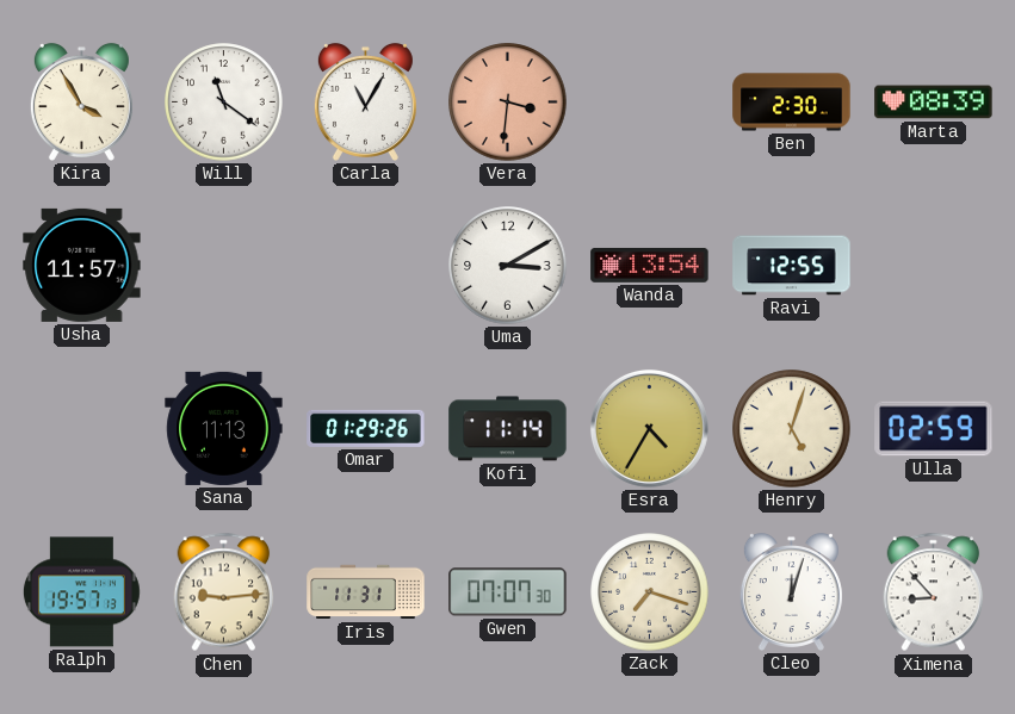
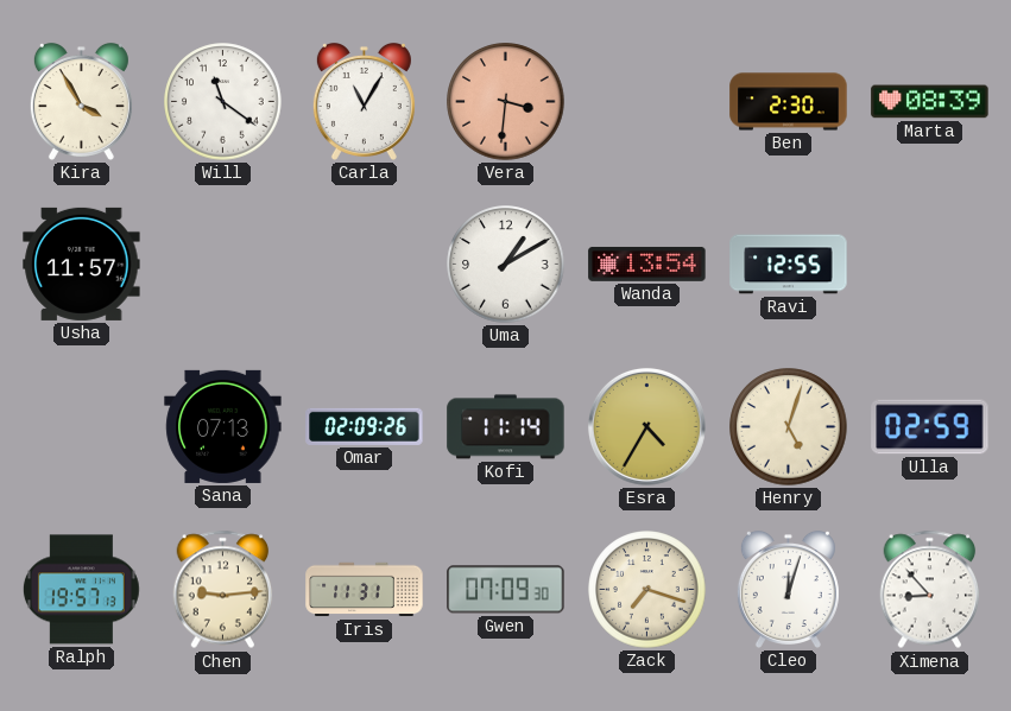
Uma: 3:10 -> 1:10
Sana: 11:13 -> 07:13
Omar: 01:29 -> 02:09
Gwen: 07:07 -> 07:09
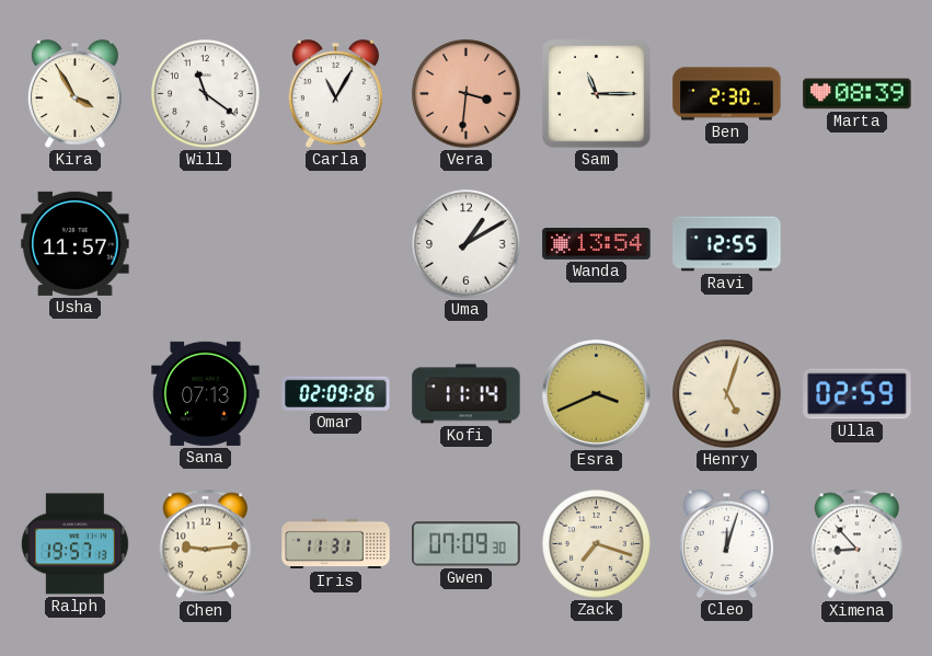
Sam: none -> 11:15
Esra: 4:35 -> 3:41
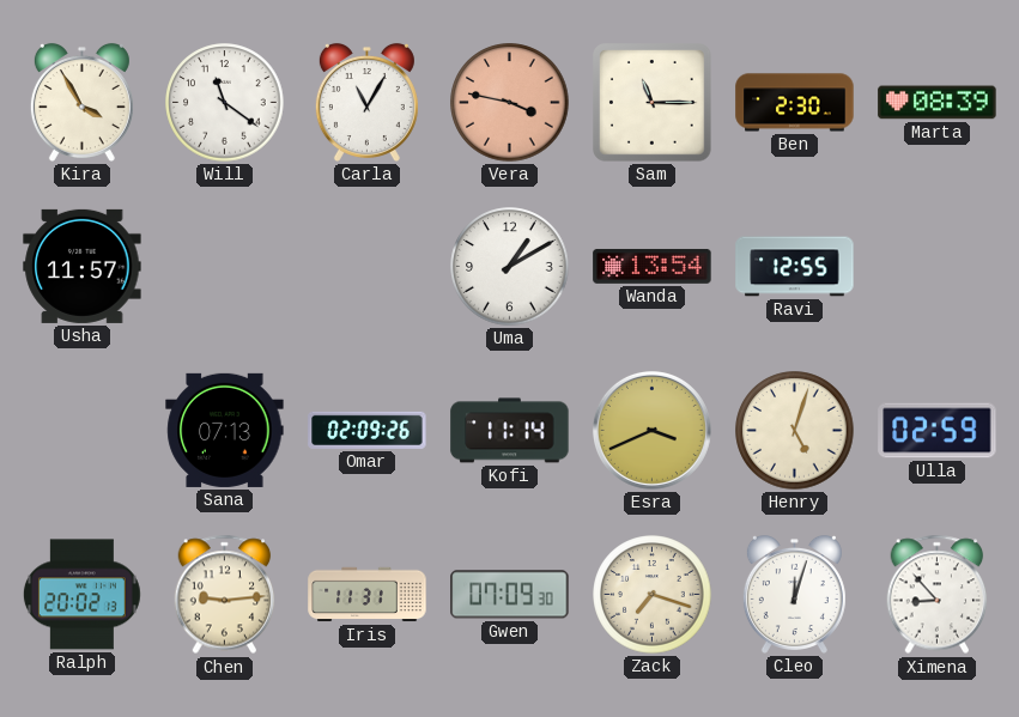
Vera: 3:31 -> 3:47
Ralph: 19:57 -> 20:02
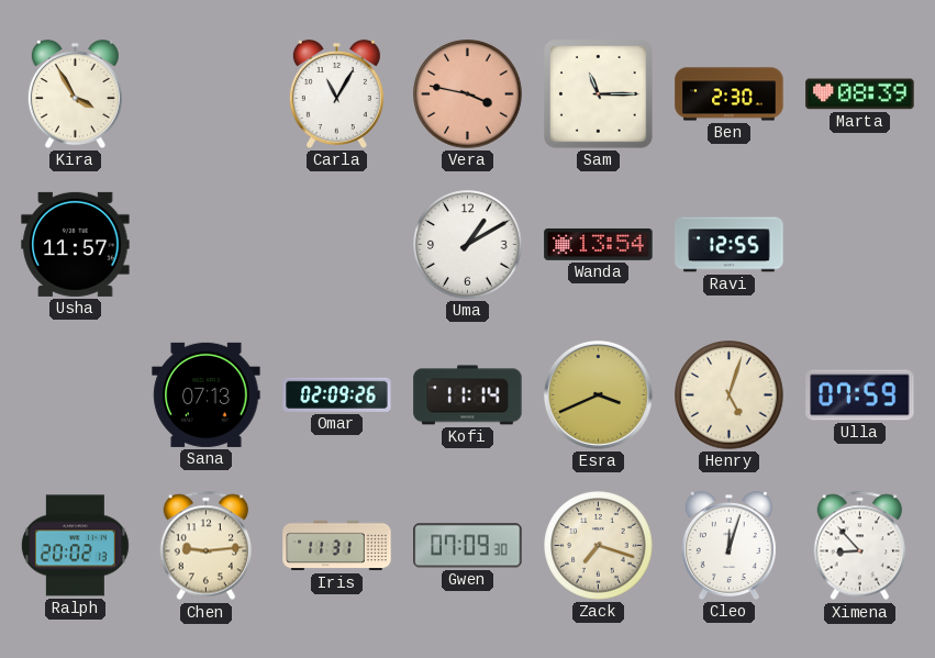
Will: 11:21 -> none
Ulla: 02:59 -> 07:59
